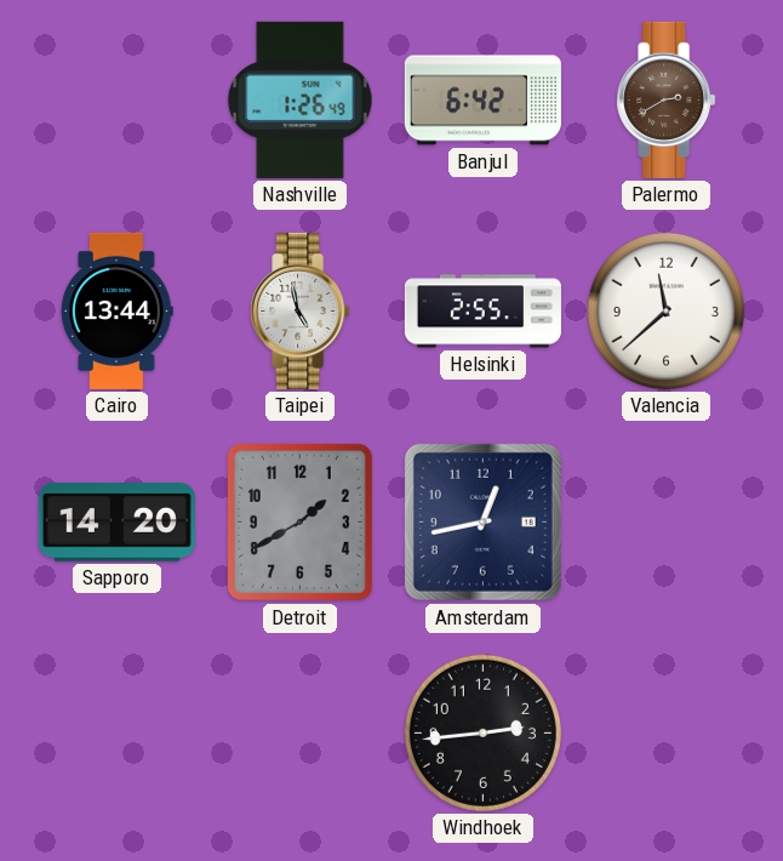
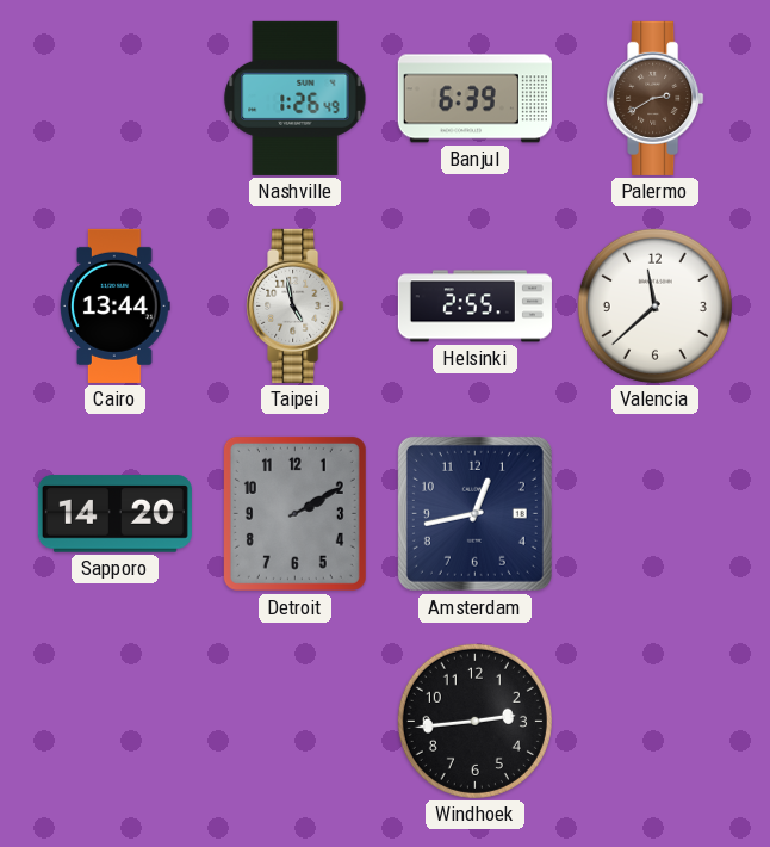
Banjul: 6:42 -> 6:39
Detroit: 1:40 -> 2:10
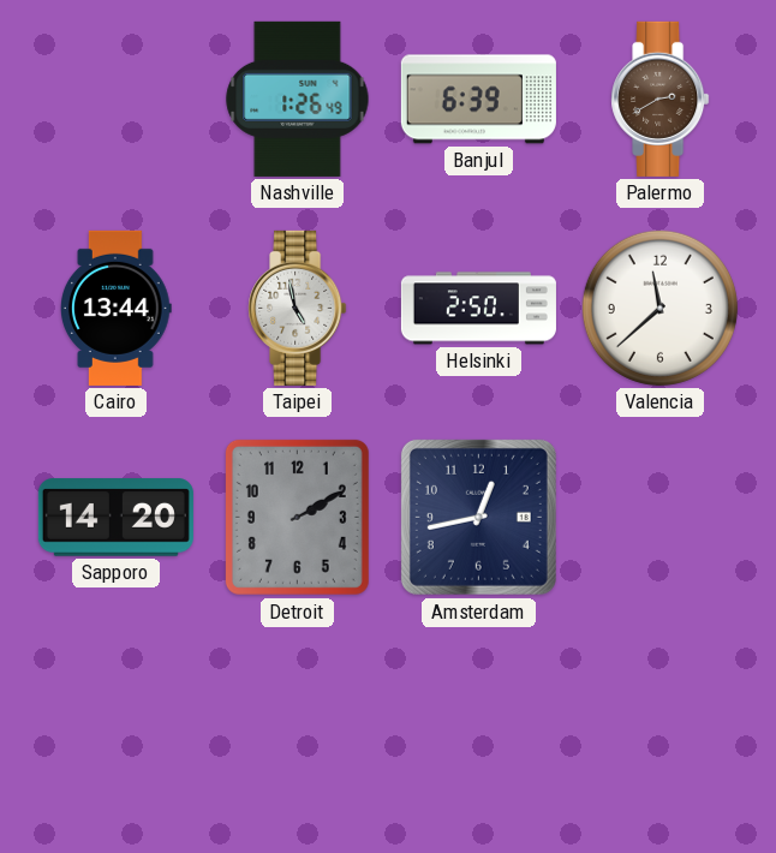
Helsinki: 2:55 -> 2:50
Windhoek: 2:44 -> none
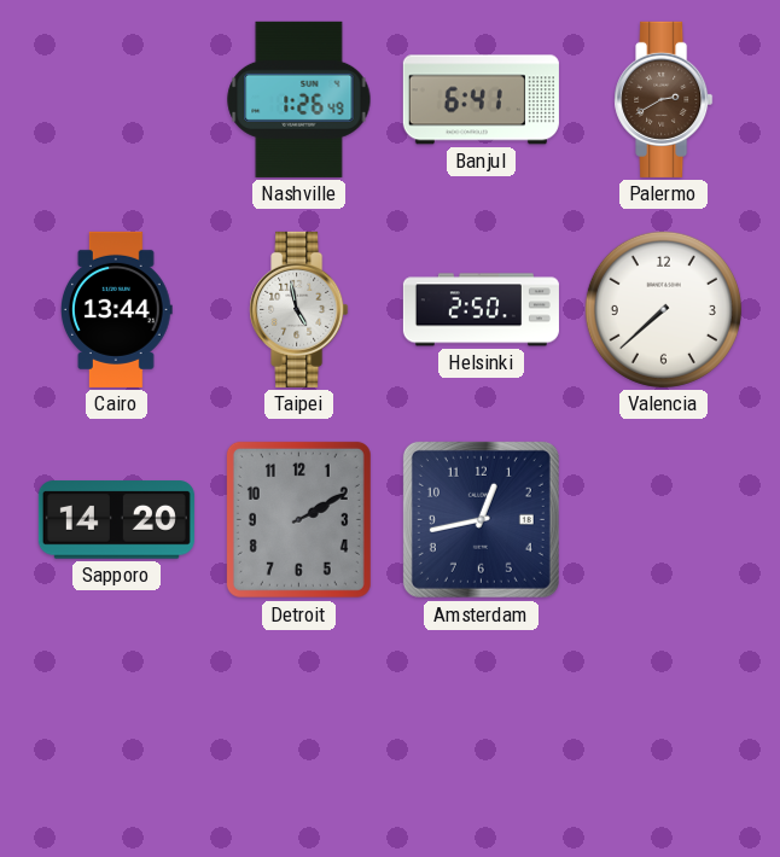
Banjul: 6:39 -> 6:41
Valencia: 11:38 -> 7:38
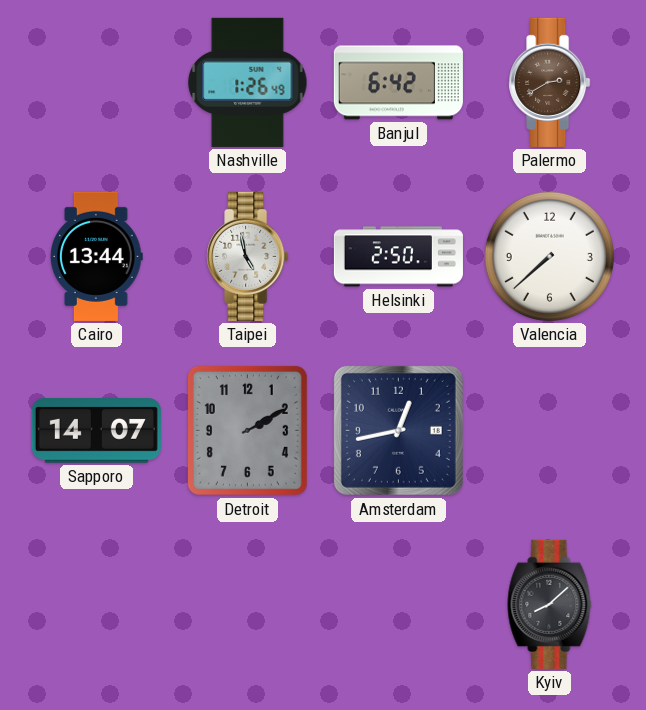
Banjul: 6:41 -> 6:42
Sapporo: 14:20 -> 14:07
Kyiv: none -> 8:08
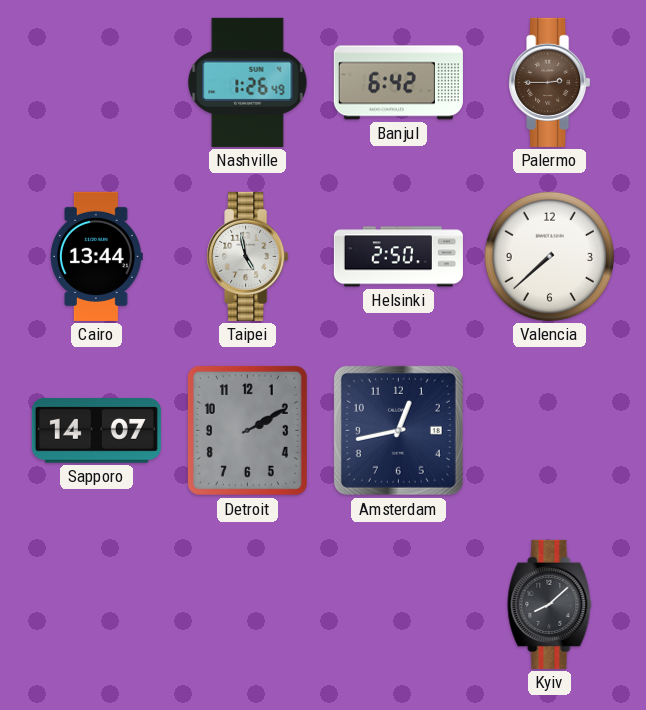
Palermo: 2:40 -> 2:45
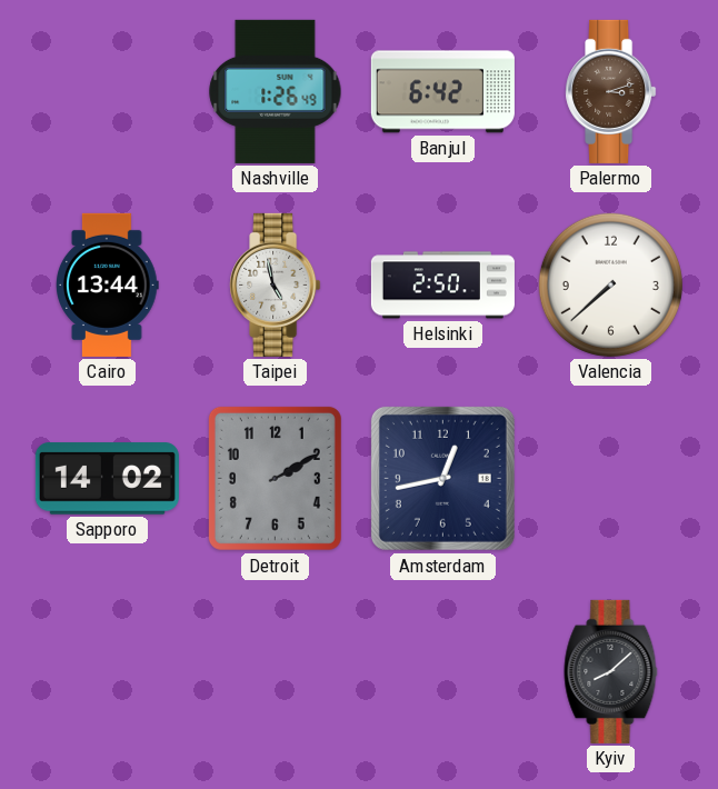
Palermo: 2:45 -> 3:12
Sapporo: 14:07 -> 14:02
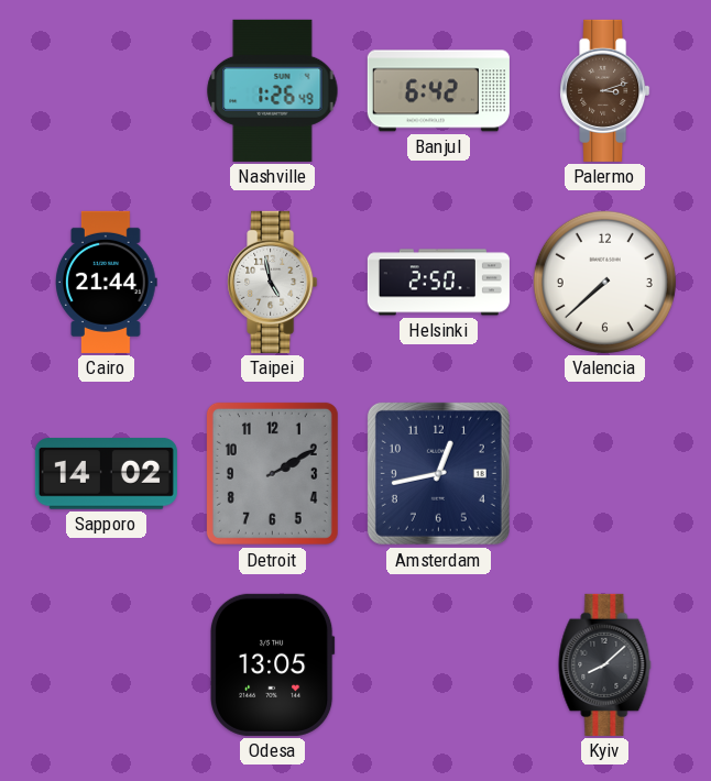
Cairo: 13:44 -> 21:44
Odesa: none -> 13:05
